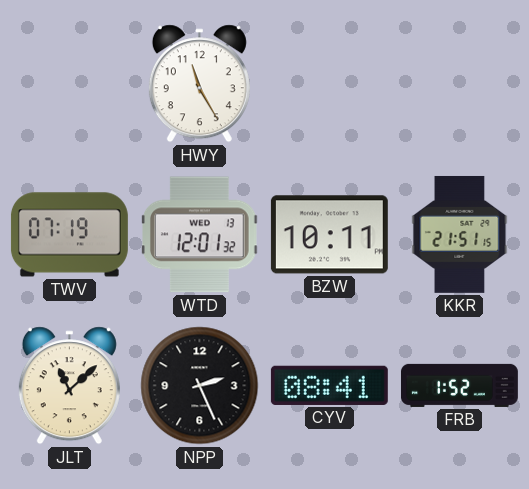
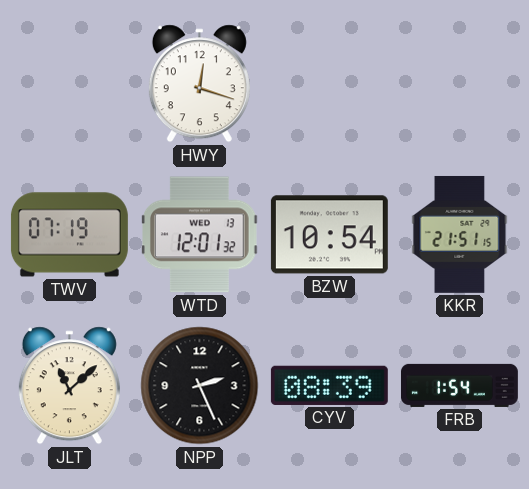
HWY: 11:25 -> 12:18
BZW: 10:11 -> 10:54
CYV: 08:41 -> 08:39
FRB: 1:52 -> 1:54
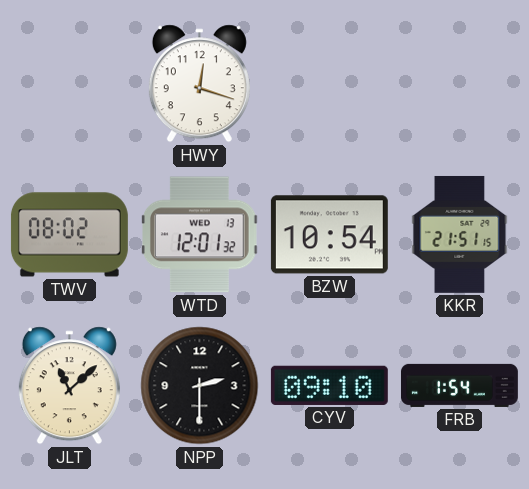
TWV: 07:19 -> 08:02
NPP: 2:26 -> 2:30
CYV: 08:39 -> 09:10
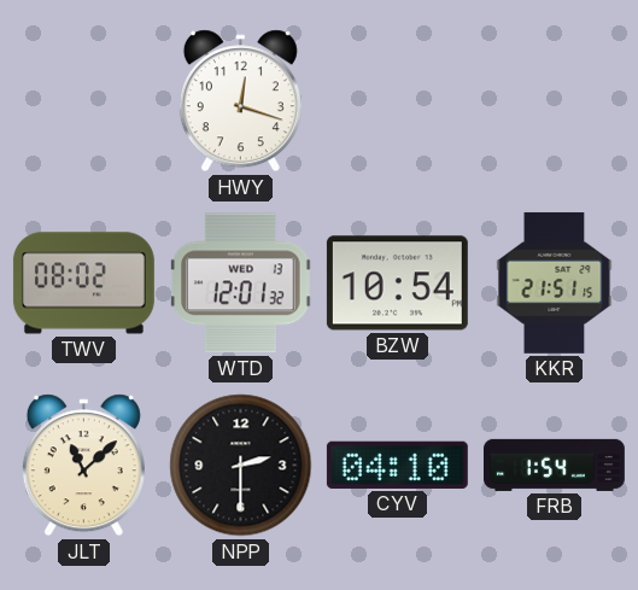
CYV: 09:10 -> 04:10
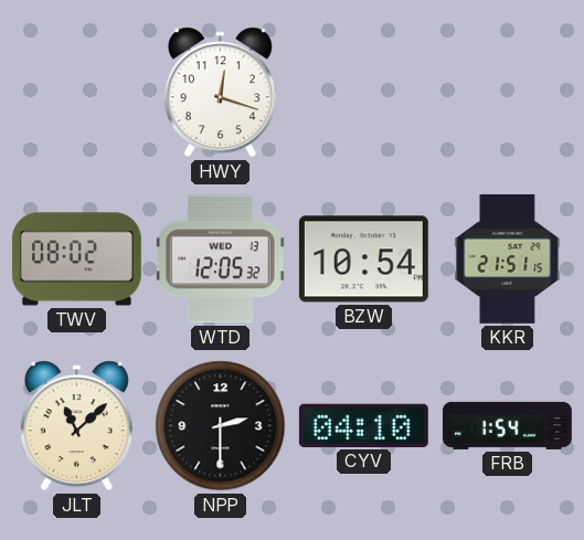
WTD: 12:01 -> 12:05
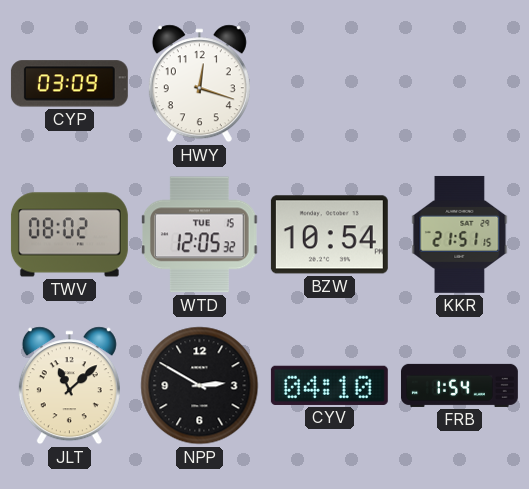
CYP: none -> 03:09
WTD date: WED 13 -> TUE 15
NPP: 2:30 -> 2:50
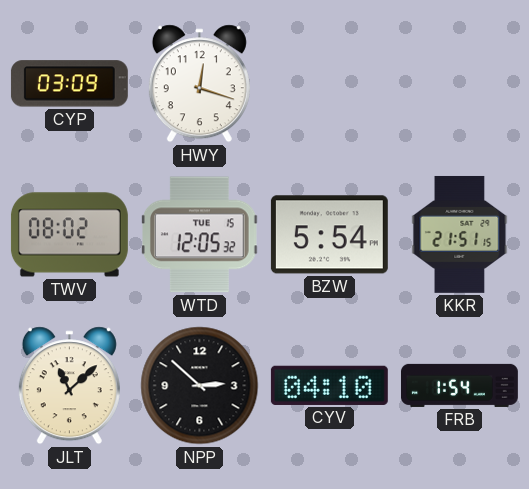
BZW: 10:54 -> 5:54
NPP: 2:50 -> 2:52
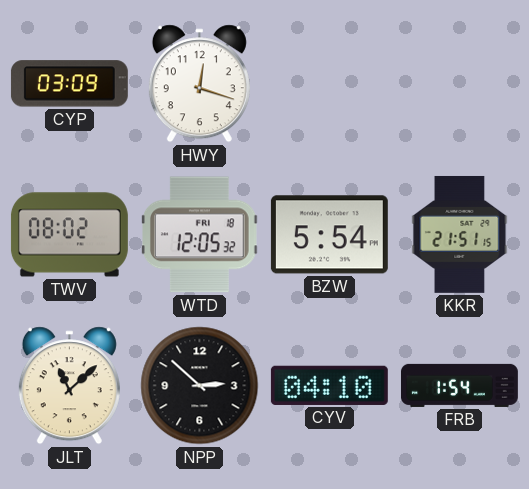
WTD date: TUE 15 -> FRI 18
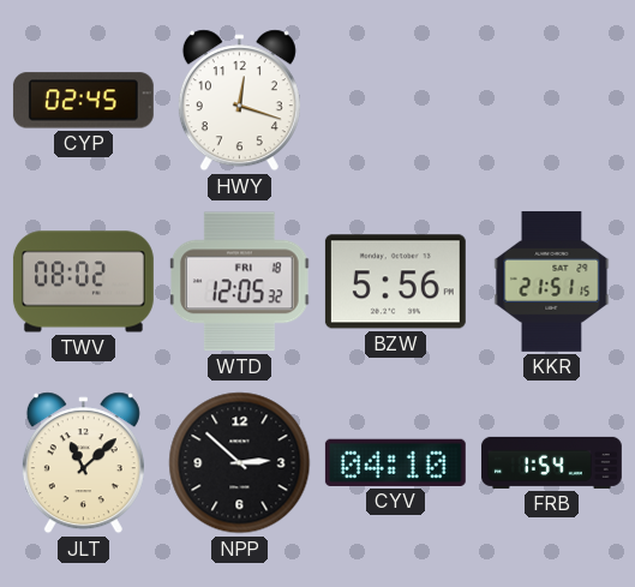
CYP: 03:09 -> 02:45
BZW: 5:54 -> 5:56
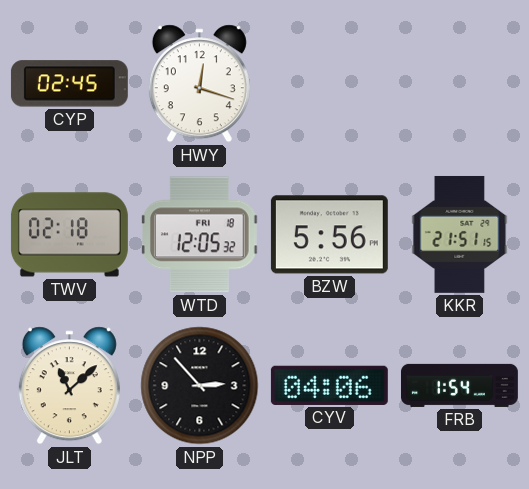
TWV: 08:02 -> 02:18
NPP: 2:52 -> 2:53
CYV: 04:10 -> 04:06
